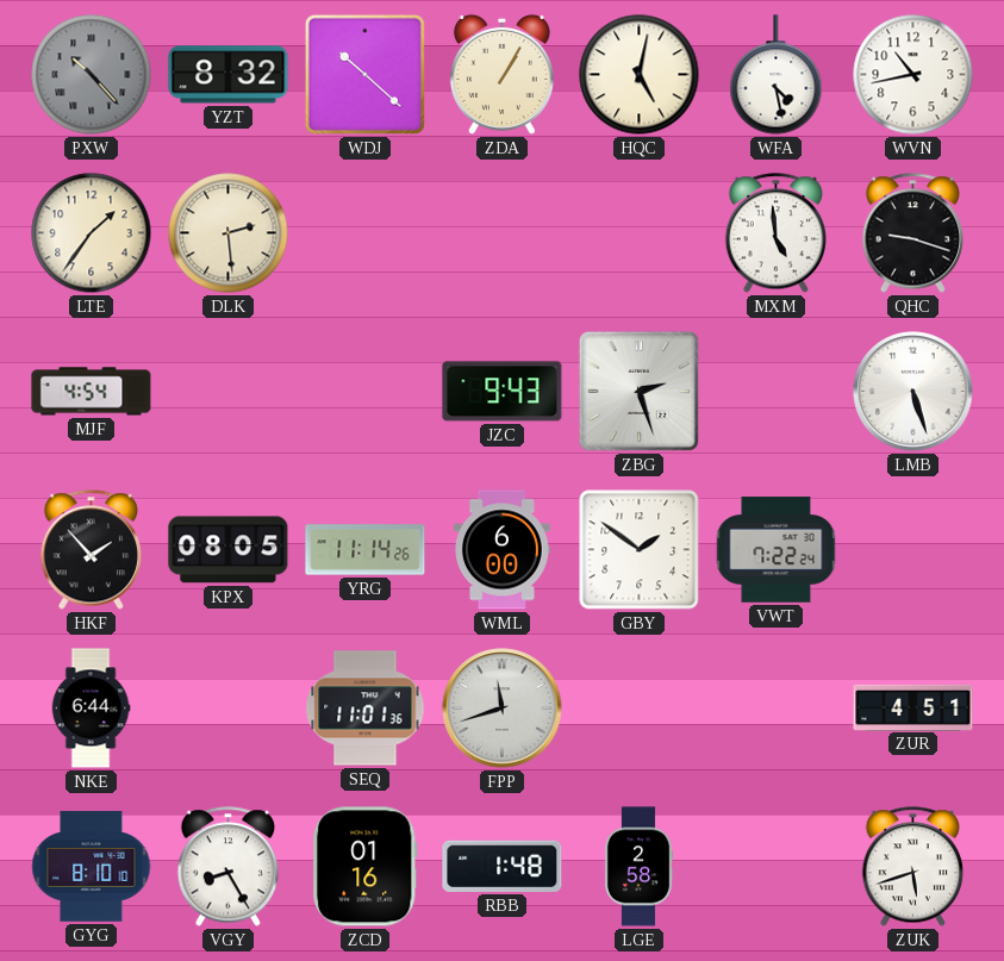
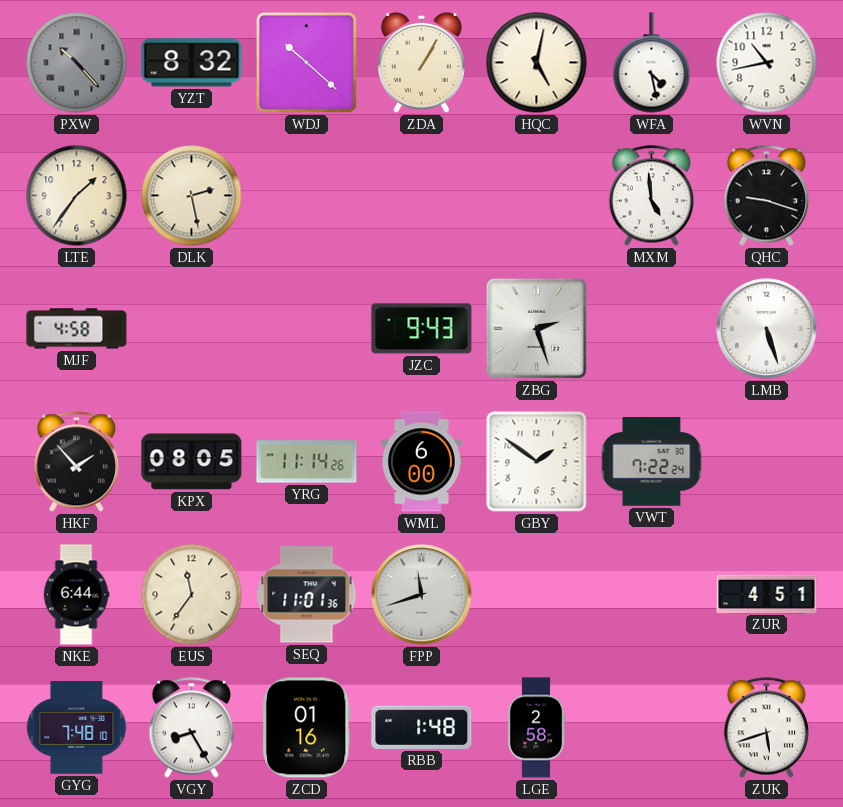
DLK: 2:29 -> 2:28
MJF: 4:54 -> 4:58
EUS: none -> 11:36
GYG: 8:10 -> 7:48
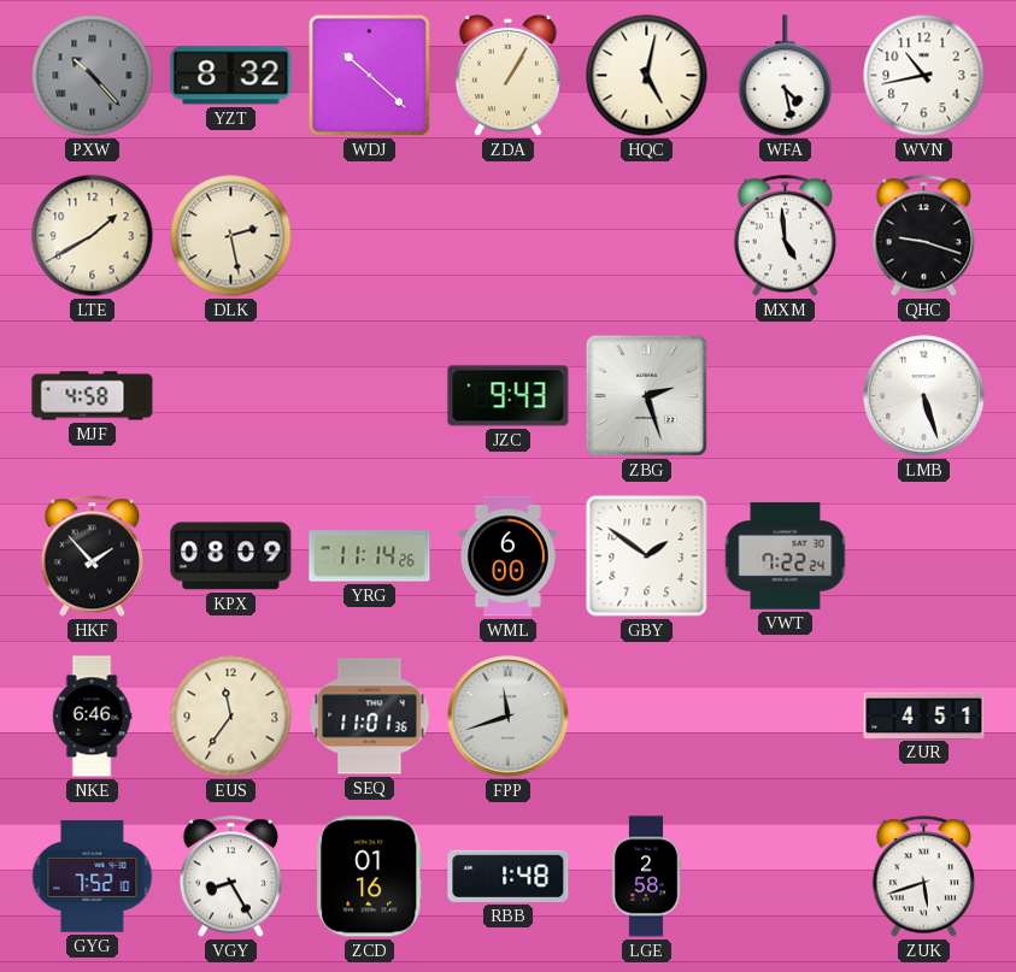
LTE: 1:36 -> 1:40
KPX: 08:05 -> 08:09
NKE: 6:44 -> 6:46
GYG: 7:48 -> 7:52
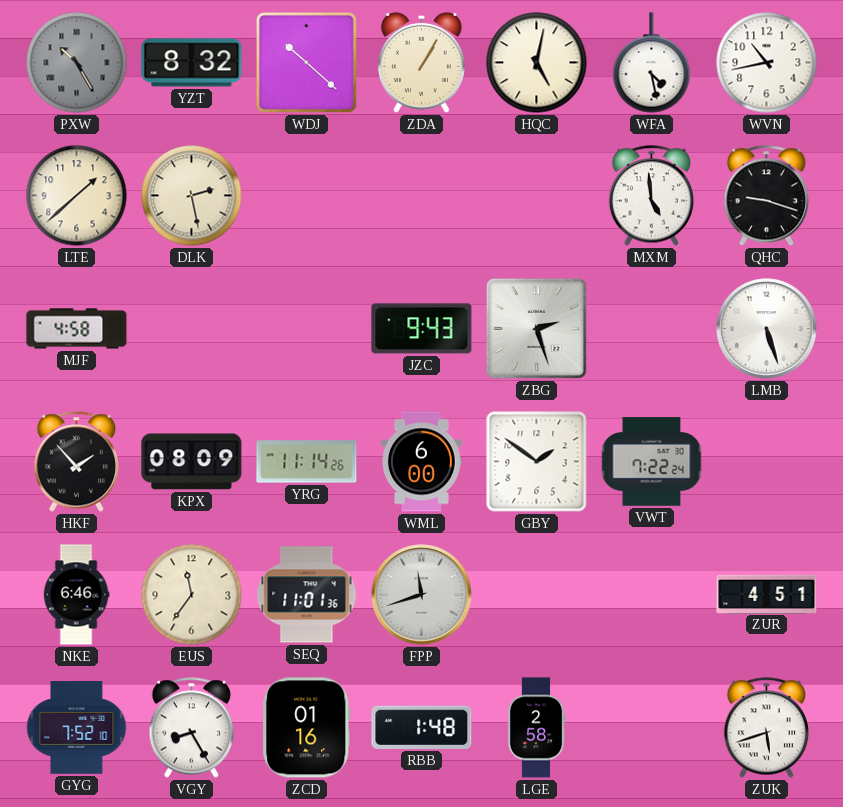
PXW: 10:23 -> 10:25
LTE: 1:40 -> 1:38
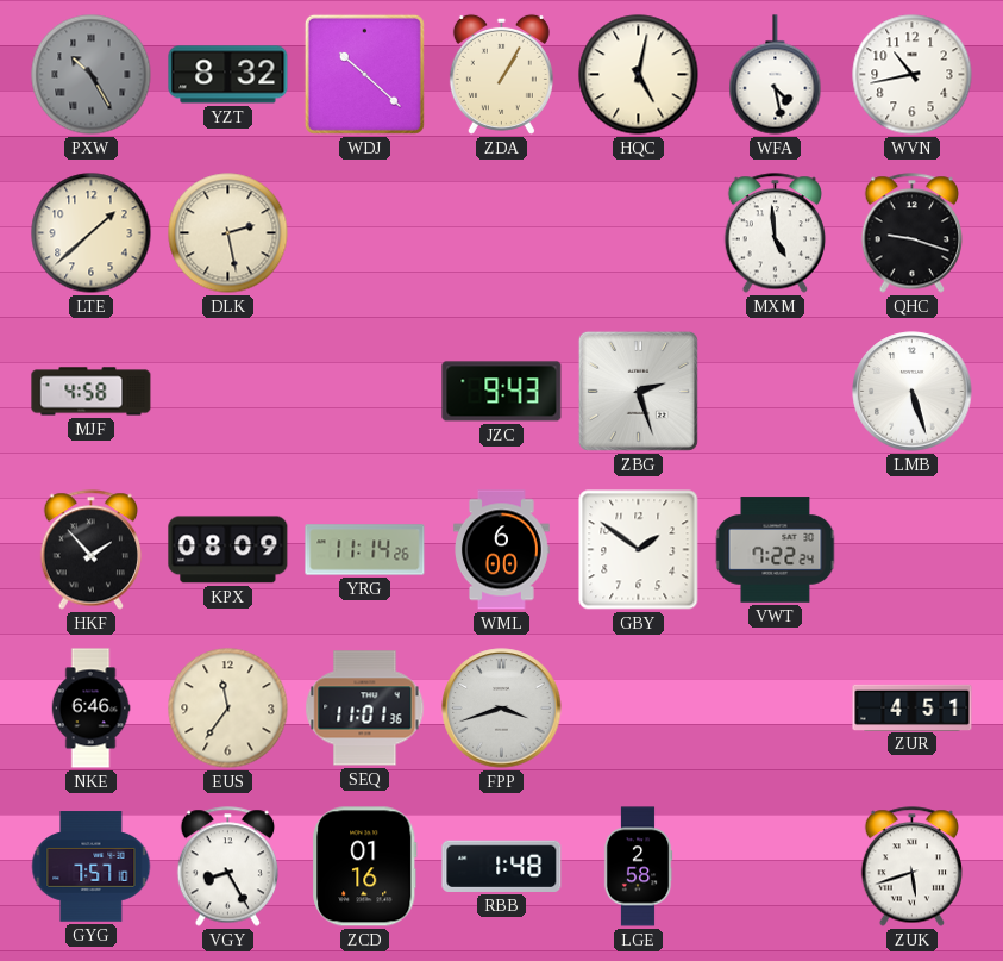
FPP: 11:42 -> 3:42
GYG: 7:52 -> 7:57
